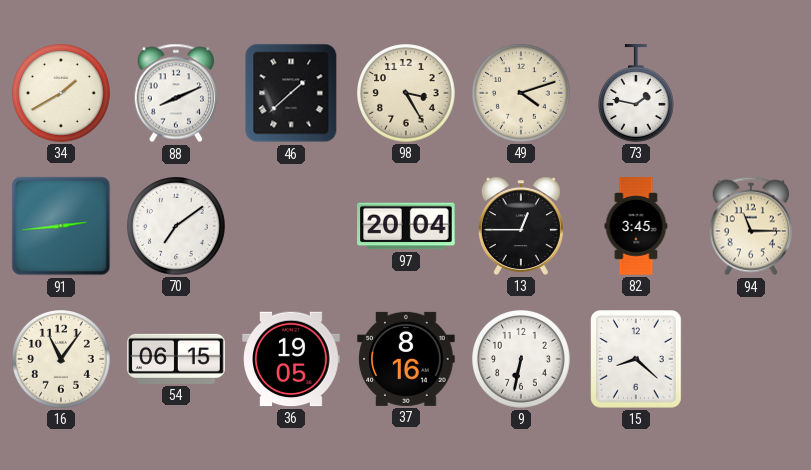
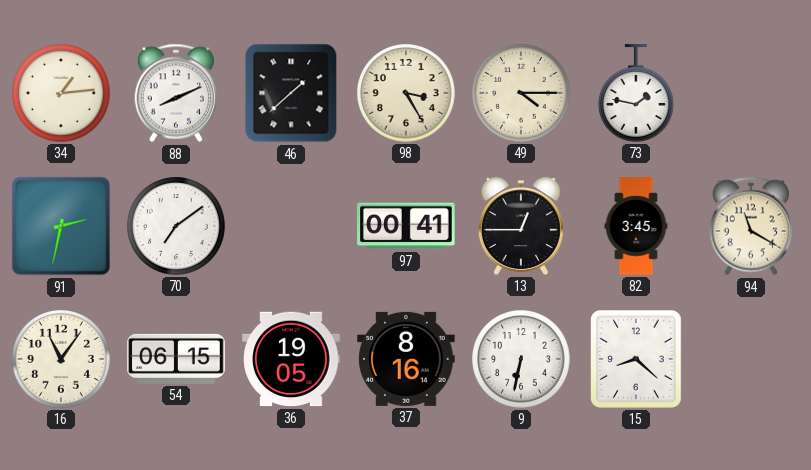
34: 1:40 -> 1:14
49: 4:12 -> 4:15
91: 2:44 -> 2:32
97: 20:04 -> 00:41
94: 11:15 -> 11:20
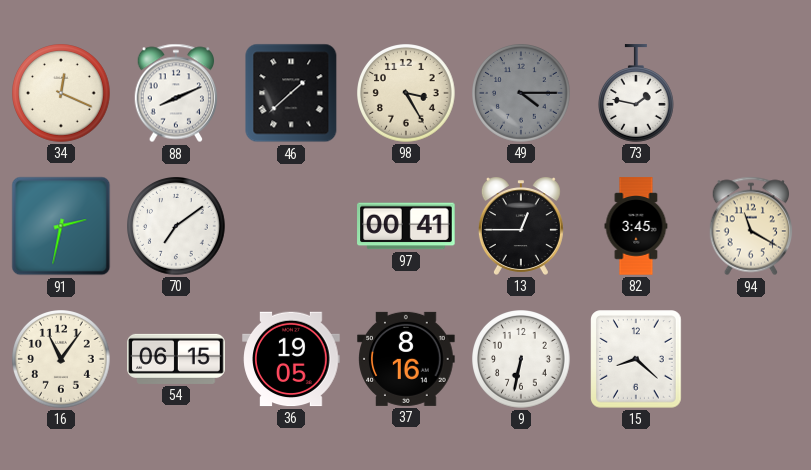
34: 1:14 -> 12:19
49 dial: cream -> grey
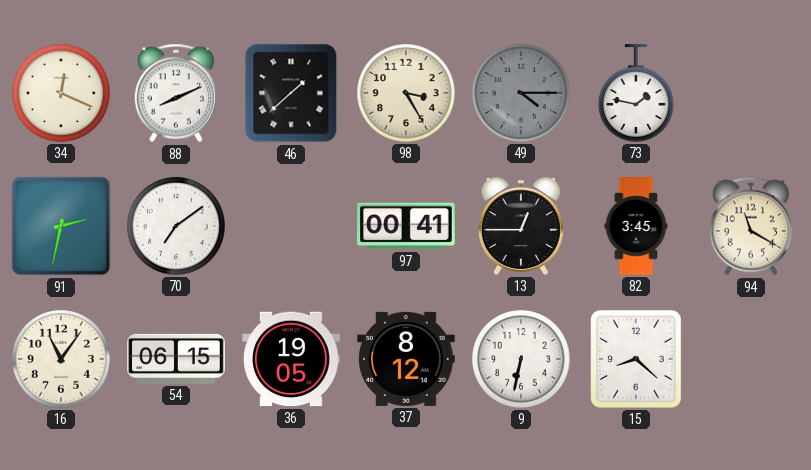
37: 8:16 -> 8:12
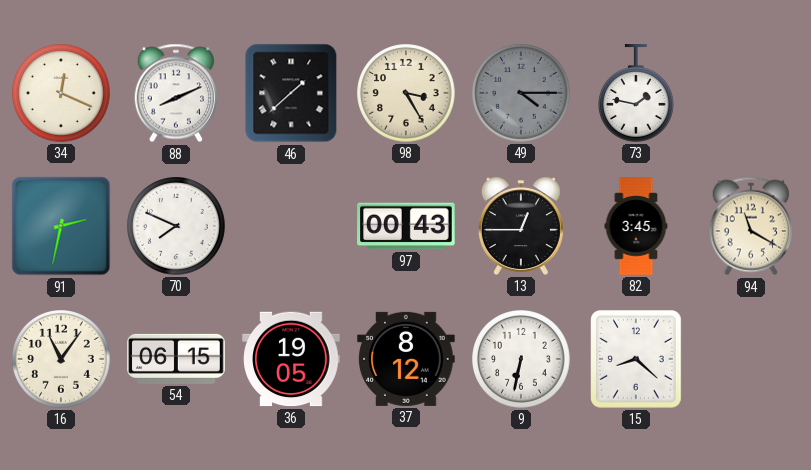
70: 7:09 -> 7:49
97: 00:41 -> 00:43
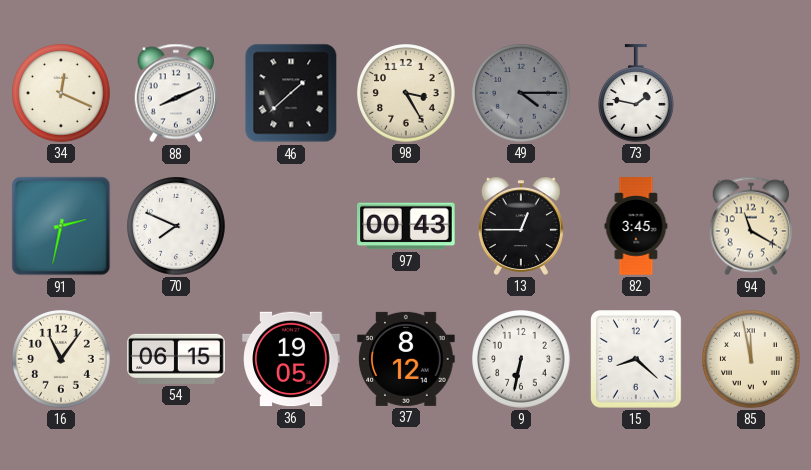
85: none -> 11:58
